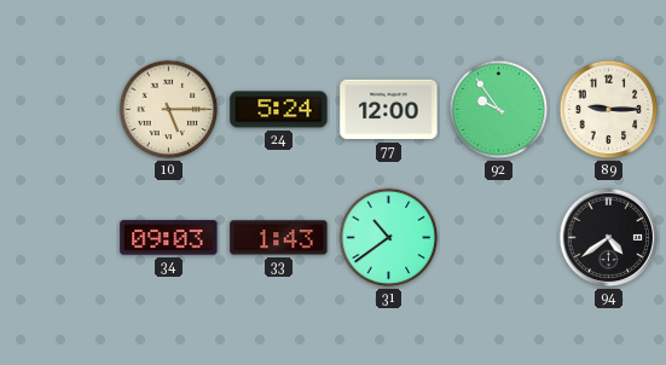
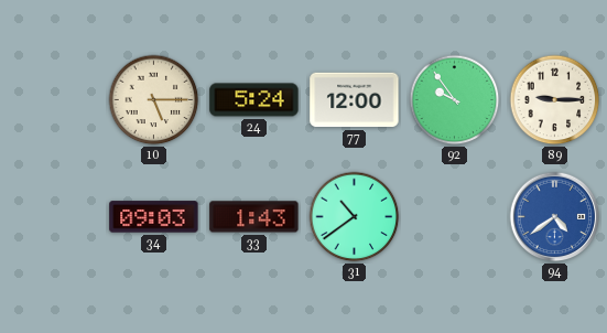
94 dial: black -> blue
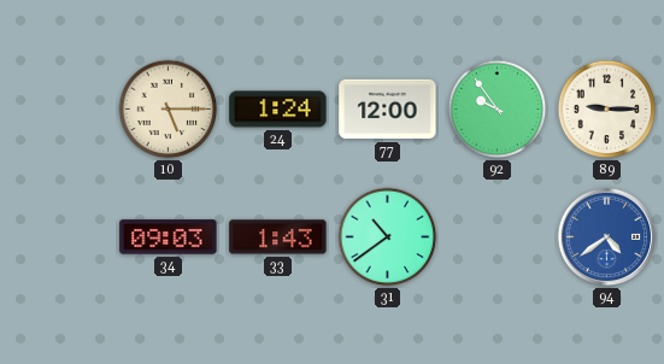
24: 5:24 -> 1:24
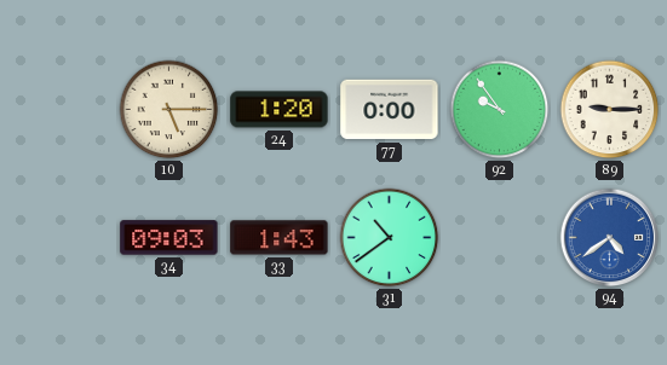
24: 1:24 -> 1:20
77: 12:00 -> 0:00
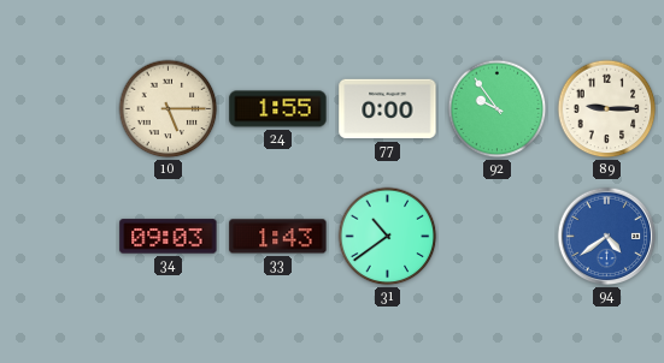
24: 1:20 -> 1:55
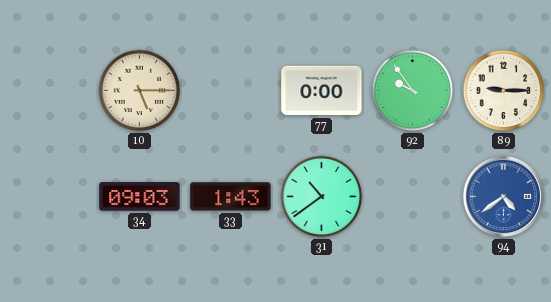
24: 1:55 -> none
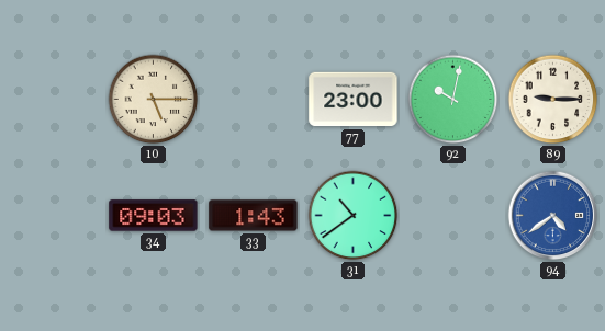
77: 0:00 -> 23:00
92: 9:54 -> 10:02
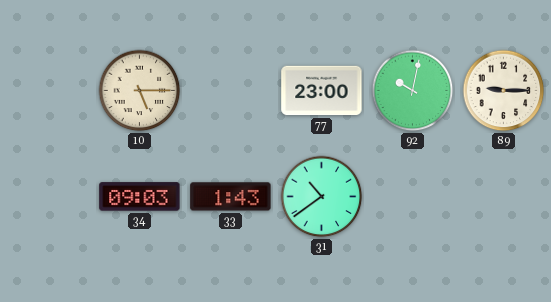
94: 4:39 -> none
